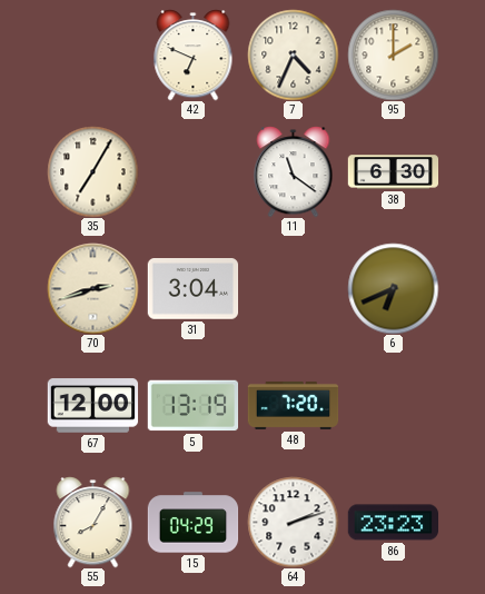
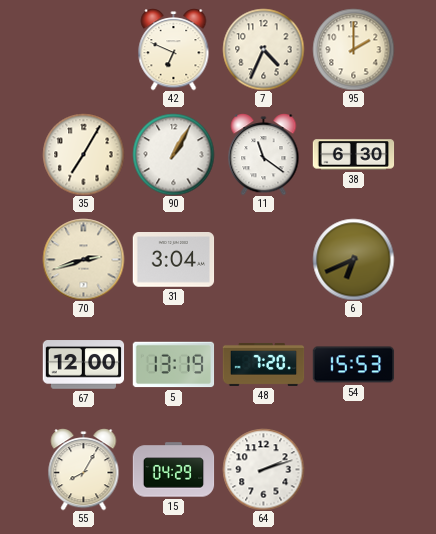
90: none -> 1:05
54: none -> 15:53
86: 23:23 -> none
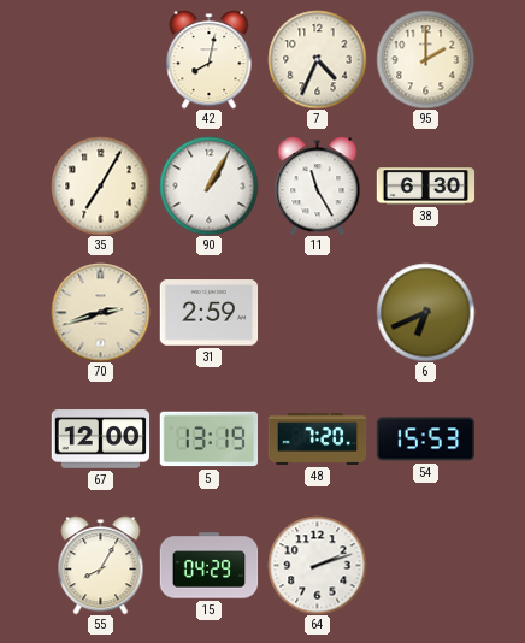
42: 6:49 -> 8:02
11: 11:21 -> 11:25
31: 3:04 -> 2:59
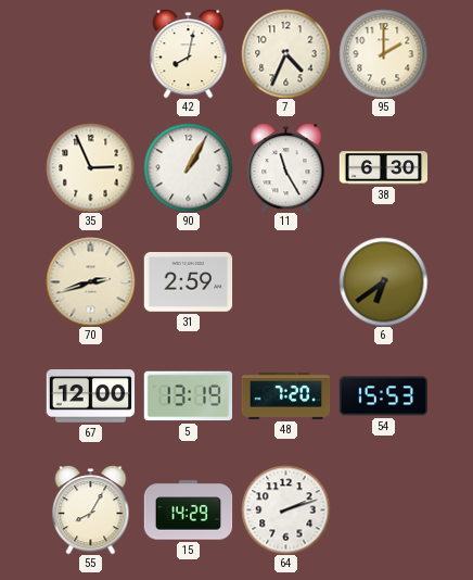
35: 7:05 -> 2:56
6: 6:41 -> 6:39
15: 04:29 -> 14:29
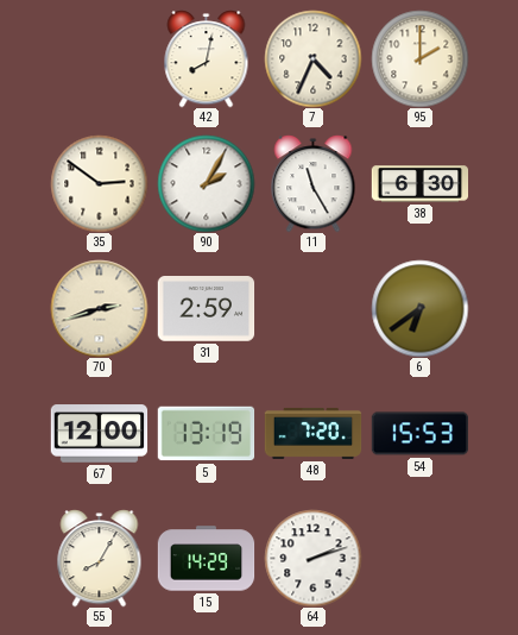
35: 2:56 -> 2:51
90: 1:05 -> 2:05
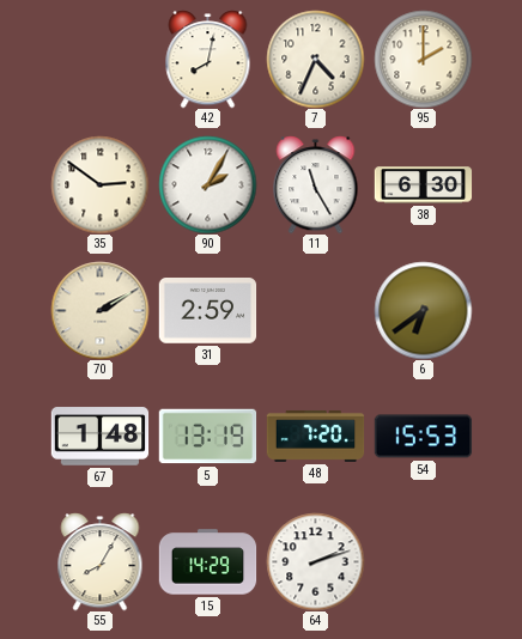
70: 2:42 -> 2:10
67: 12:00 -> 1:48
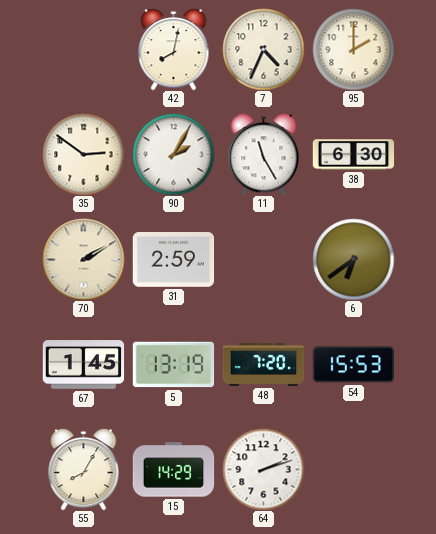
67: 1:48 -> 1:45
